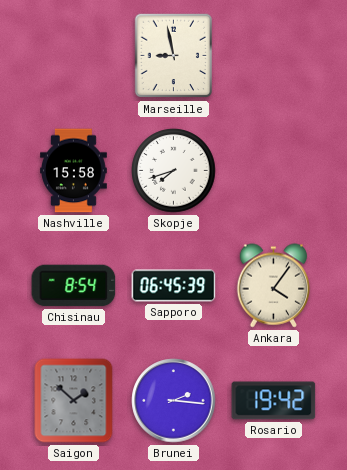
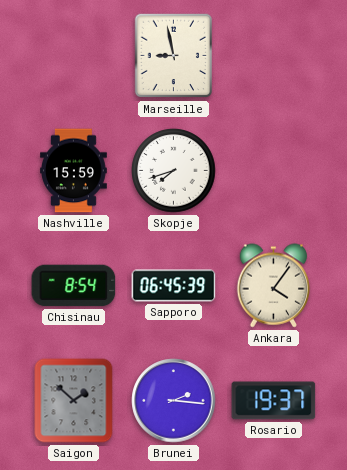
Nashville: 15:58 -> 15:59
Rosario: 19:42 -> 19:37
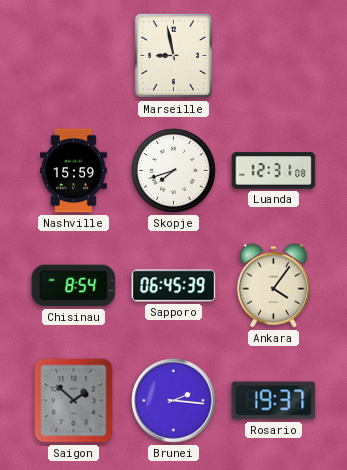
Luanda: none -> 12:31
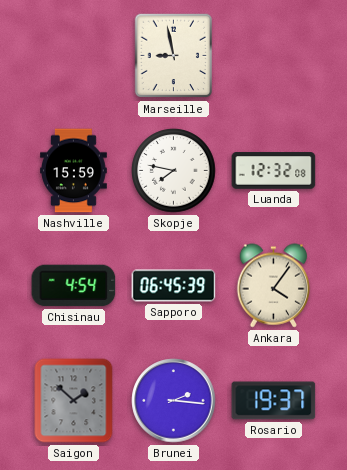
Skopje: 7:42 -> 7:47
Luanda: 12:31 -> 12:32
Chisinau: 8:54 -> 4:54
